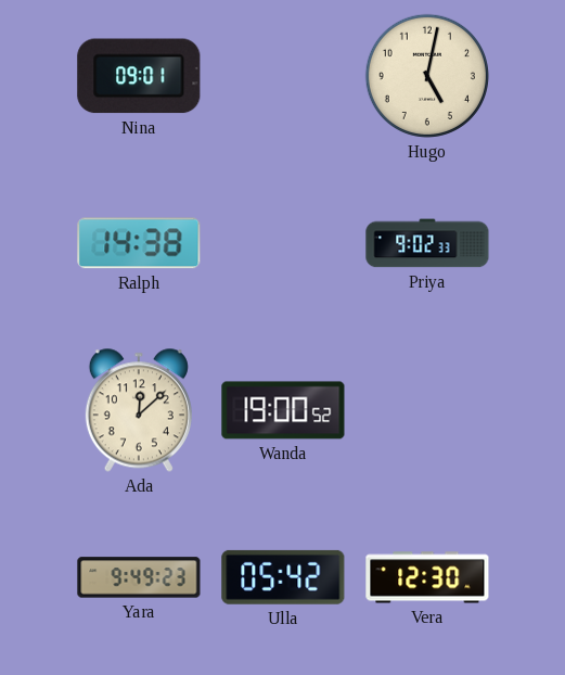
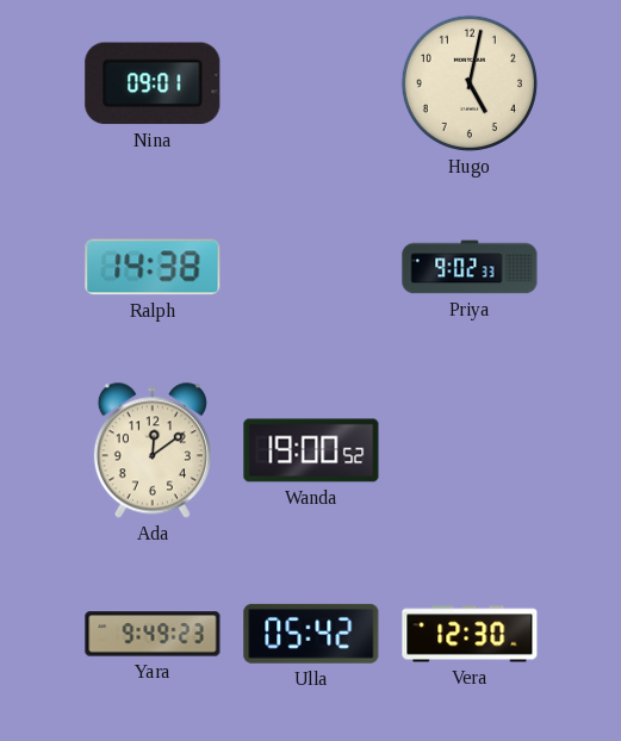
Ada: 12:08 -> 12:09
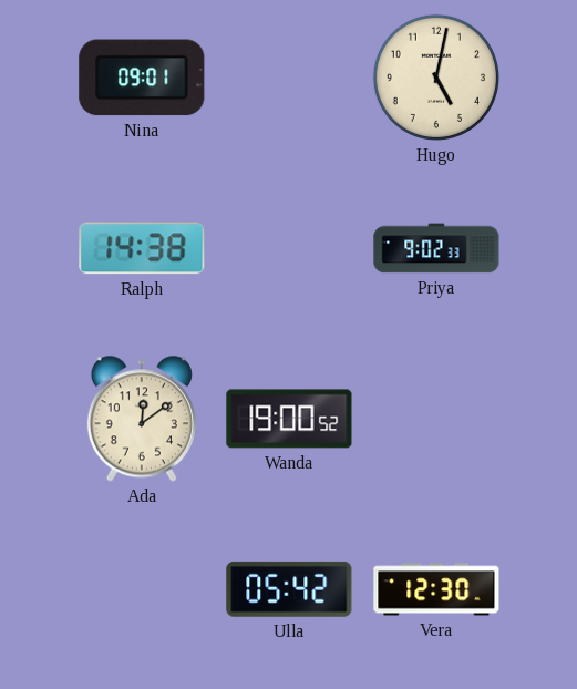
Yara: 9:49 -> none
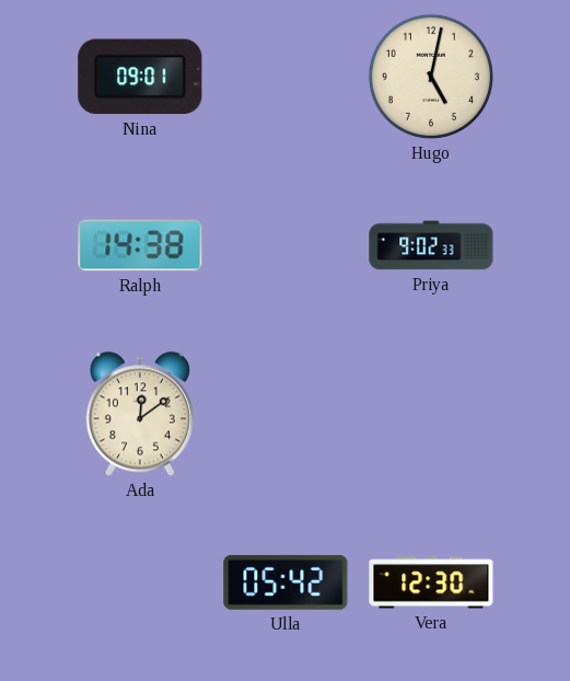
Wanda: 19:00 -> none
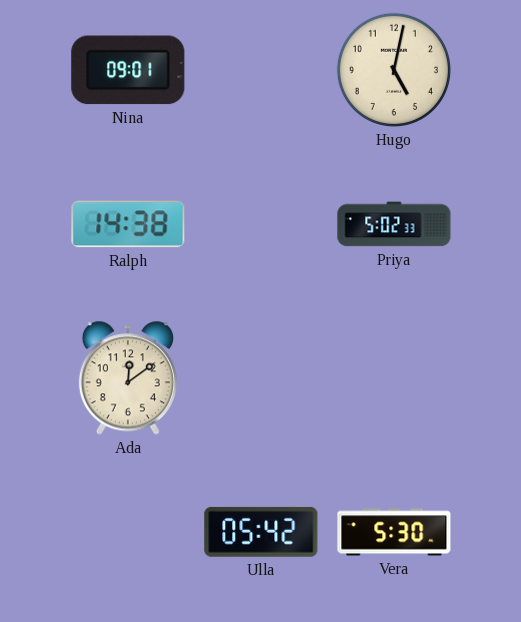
Priya: 9:02 -> 5:02
Vera: 12:30 -> 5:30
